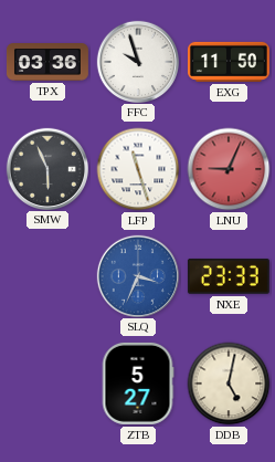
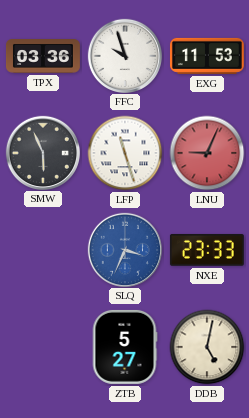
EXG: 11:50 -> 11:53
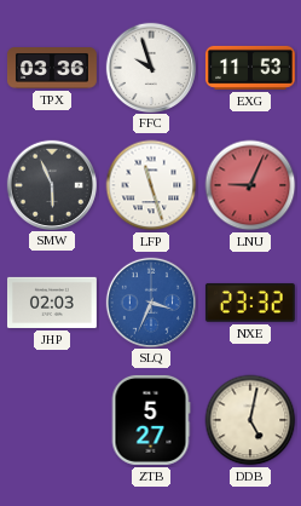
JHP: none -> 02:03
NXE: 23:33 -> 23:32
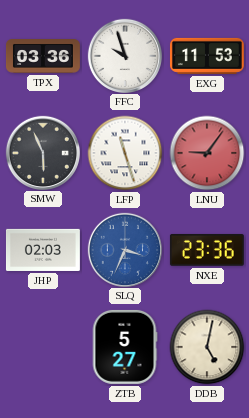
LNU: 9:04 -> 9:06
NXE: 23:32 -> 23:36
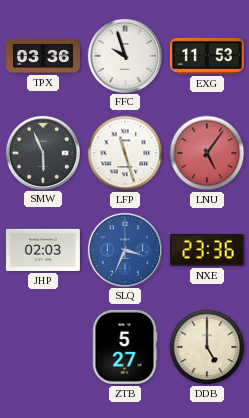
LNU: 9:06 -> 5:06
DDB: 5:02 -> 5:00
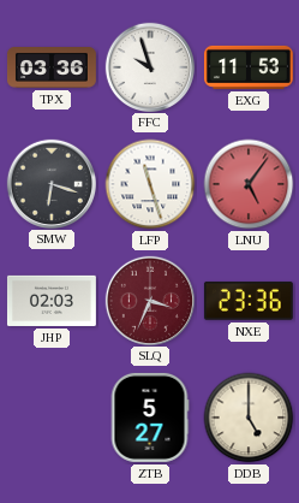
SMW: 5:56 -> 6:18
SLQ dial: blue -> burgundy
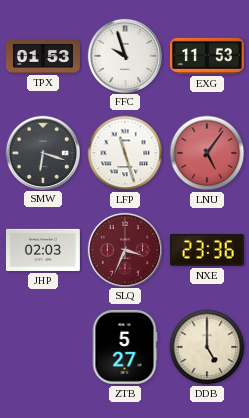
TPX: 03:36 -> 01:53
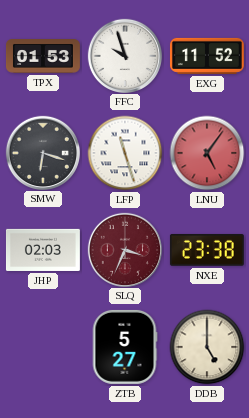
EXG: 11:53 -> 11:52
NXE: 23:36 -> 23:38
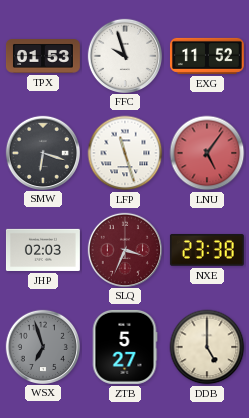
WSX: none -> 6:57
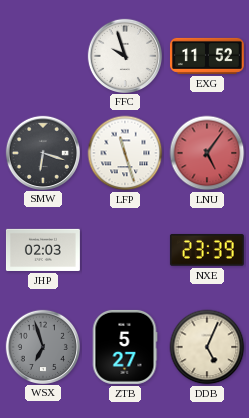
TPX: 01:53 -> none
SLQ: 3:34 -> none
NXE: 23:38 -> 23:39
DDB: 5:00 -> 5:04
